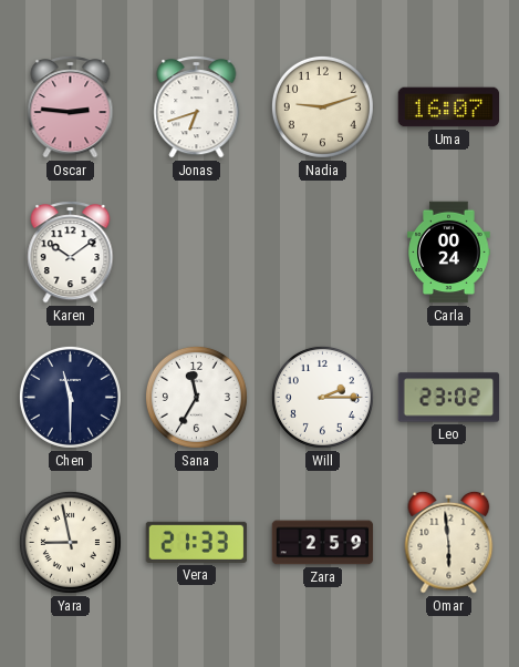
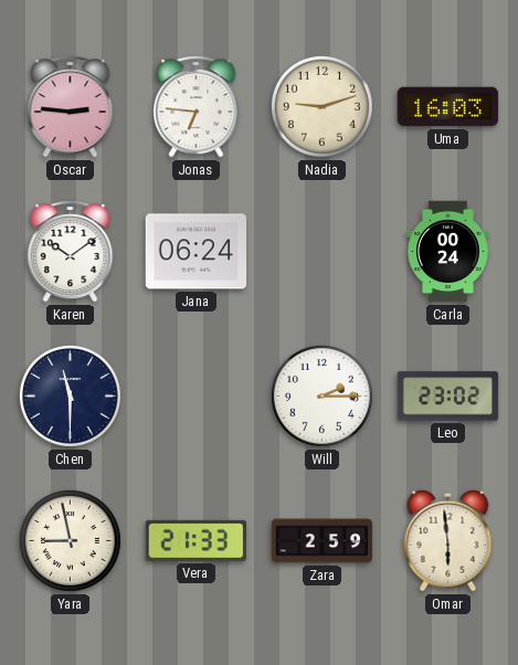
Jonas: 6:42 -> 6:46
Uma: 16:07 -> 16:03
Jana: none -> 06:24
Sana: 11:35 -> none
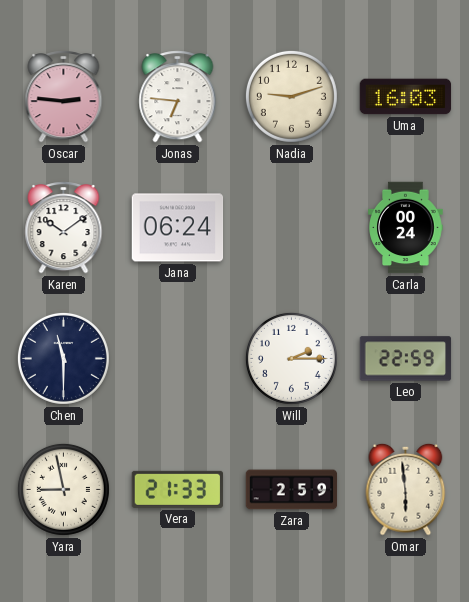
Leo: 23:02 -> 22:59
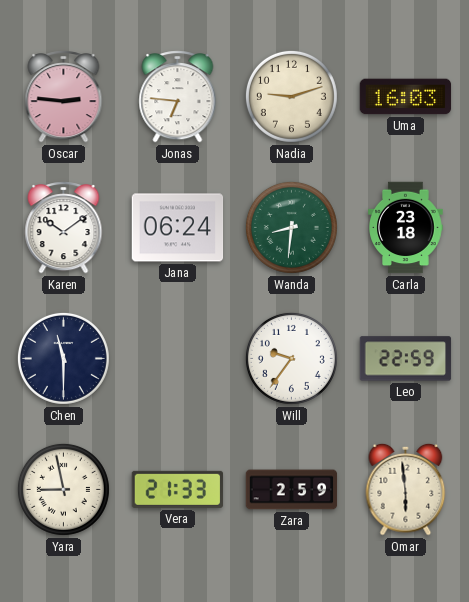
Wanda: none -> 8:31
Carla: 00:24 -> 23:18
Will: 2:15 -> 9:36
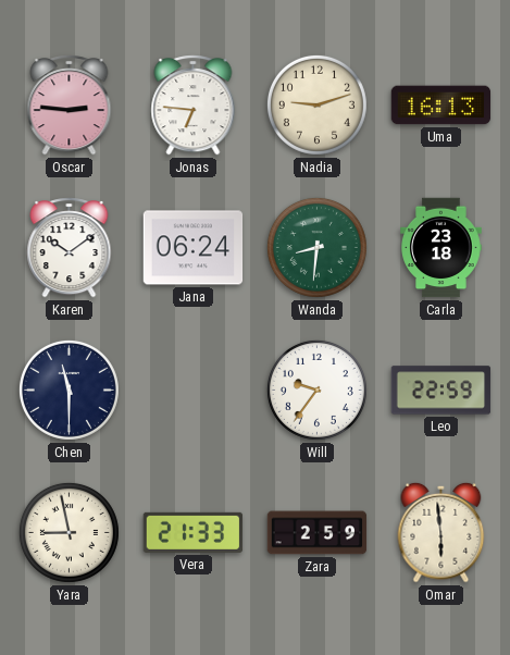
Uma: 16:03 -> 16:13
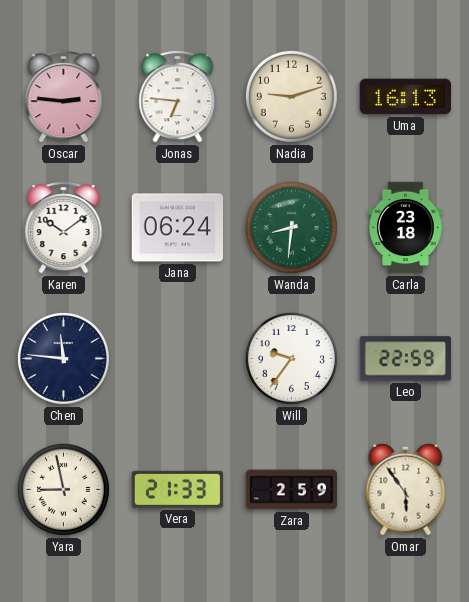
Chen: 11:30 -> 11:46
Omar: 5:59 -> 5:54
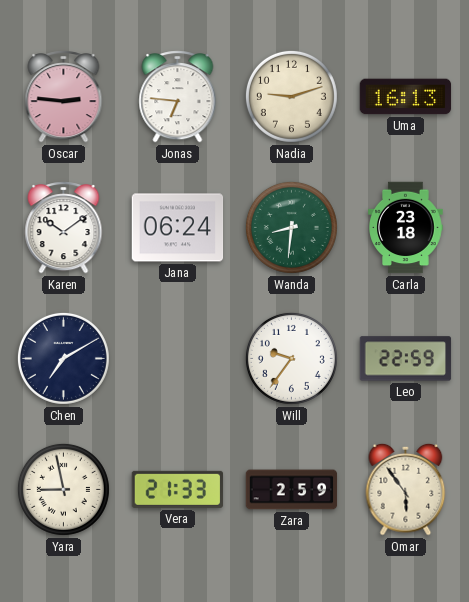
Chen: 11:46 -> 7:10
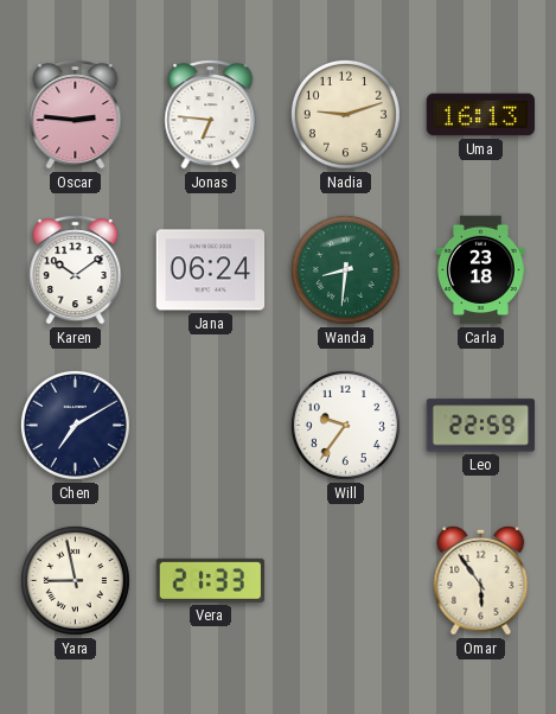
Zara: 2:59 -> none
